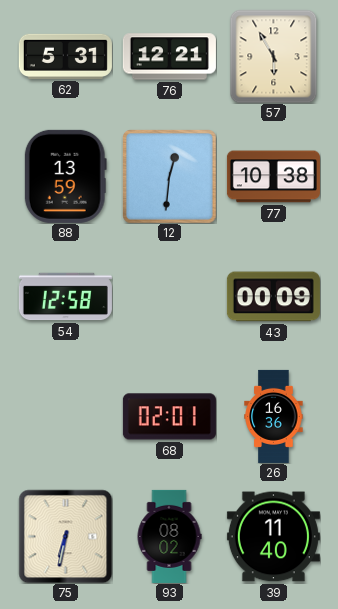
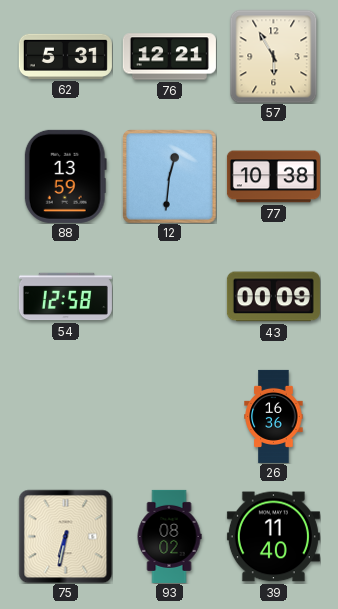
68: 02:01 -> none
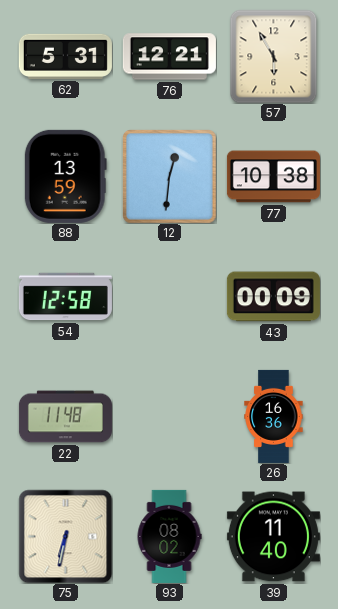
22: none -> 11:48
